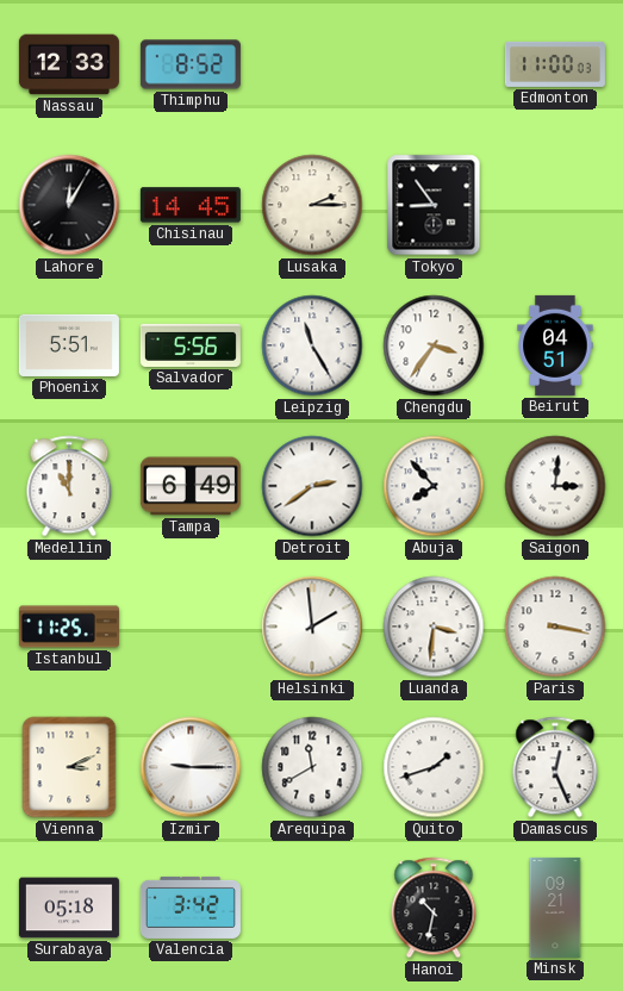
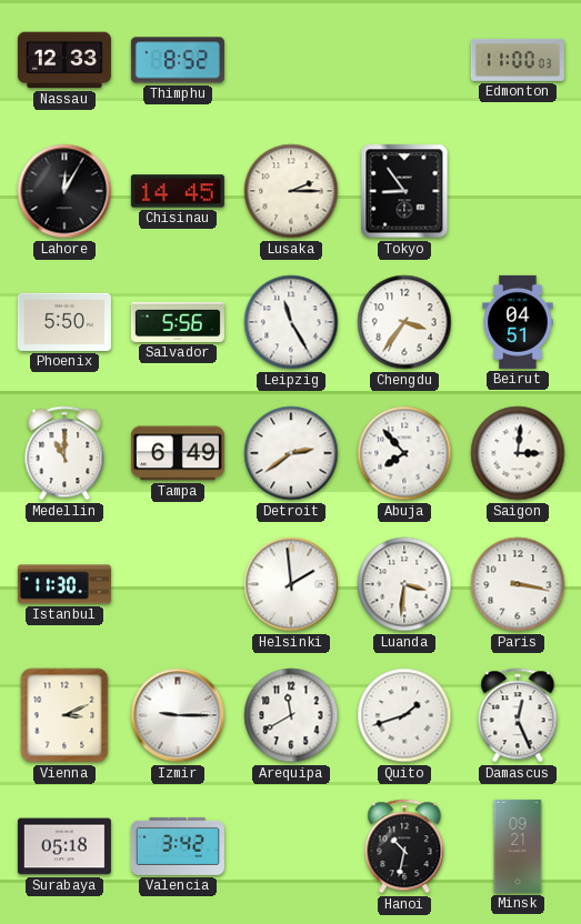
Phoenix: 5:51 -> 5:50
Istanbul: 11:25 -> 11:30
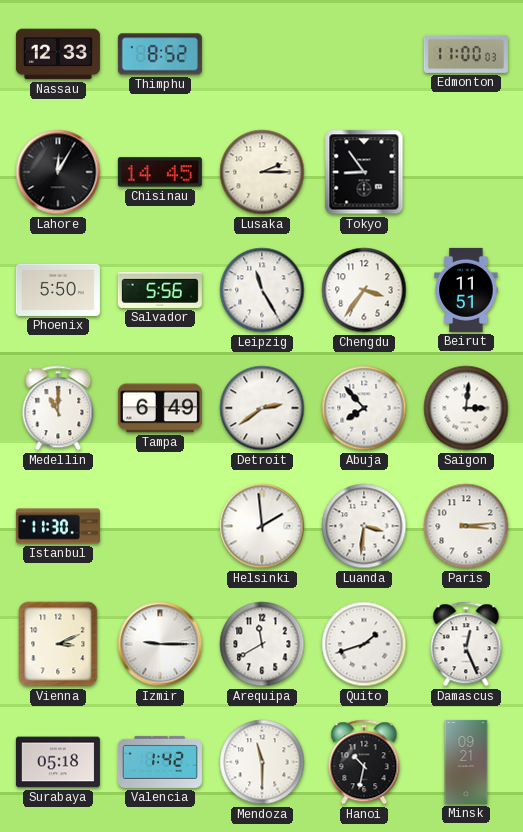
Beirut: 04:51 -> 11:51
Paris: 3:17 -> 3:14
Valencia: 3:42 -> 1:42
Mendoza: none -> 11:30
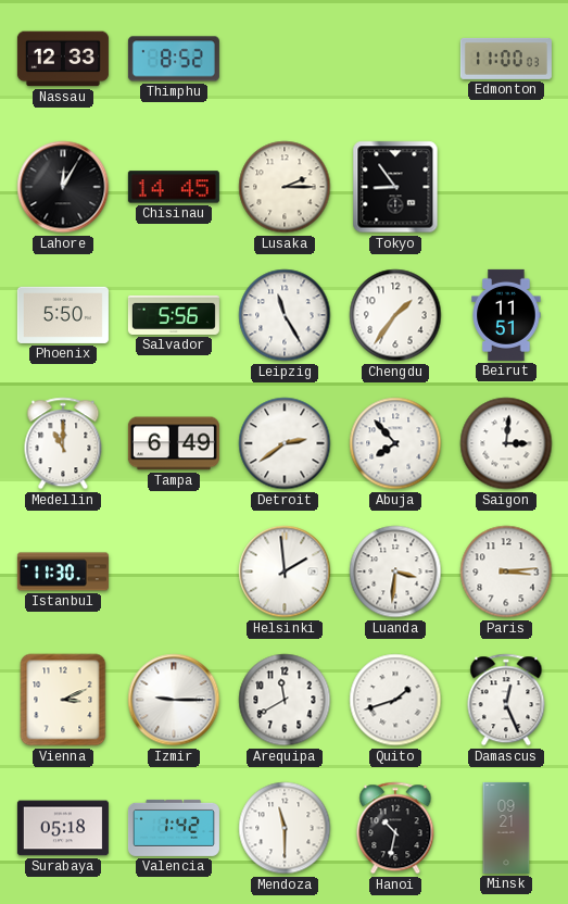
Chengdu: 3:36 -> 1:36
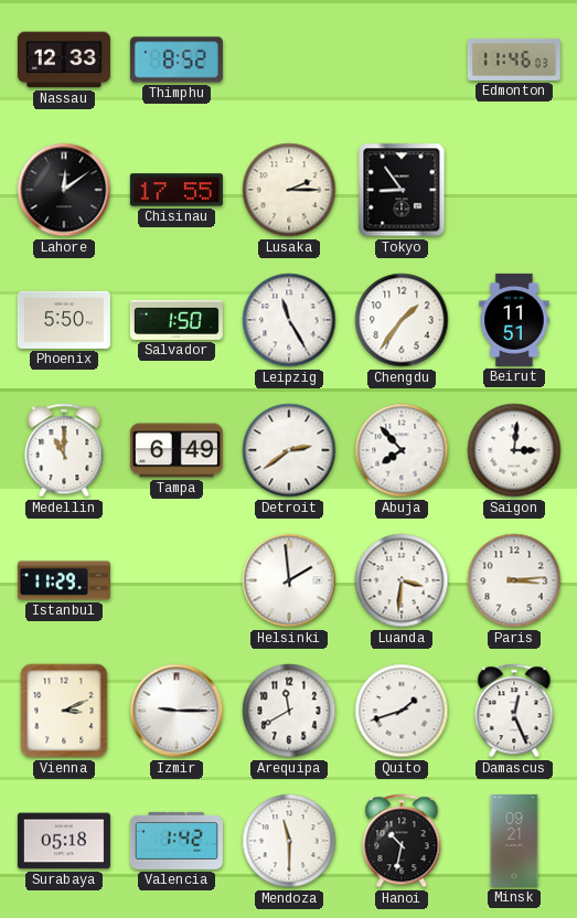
Edmonton: 11:00 -> 11:46
Lahore: 12:05 -> 12:09
Chisinau: 14:45 -> 17:55
Salvador: 5:56 -> 1:50
Istanbul: 11:30 -> 11:29
